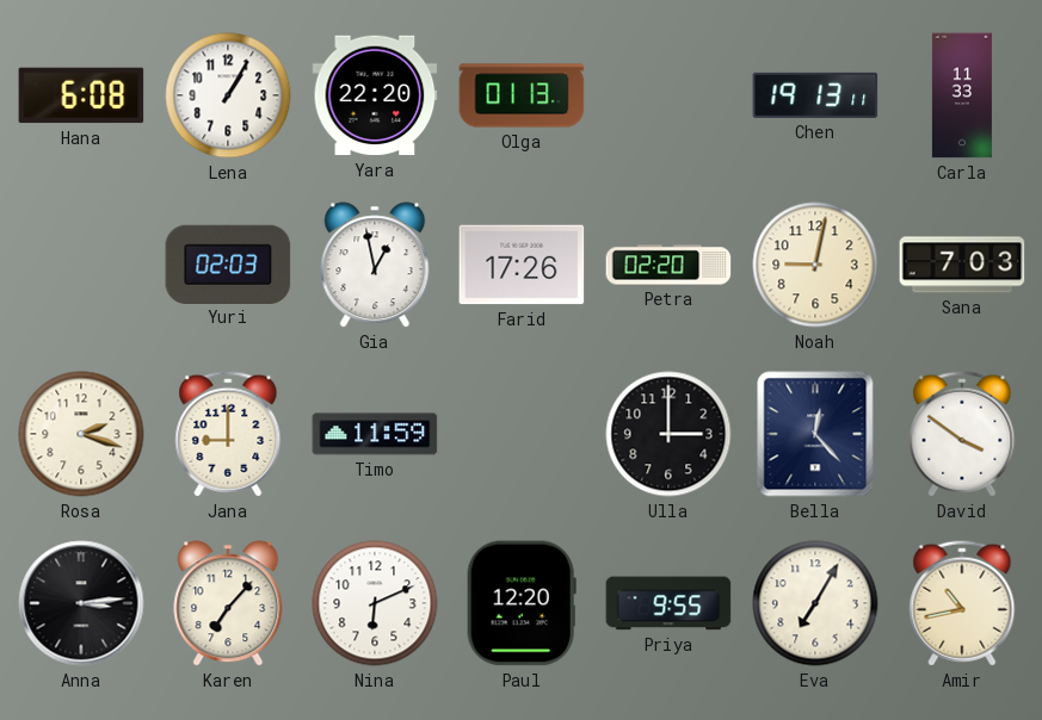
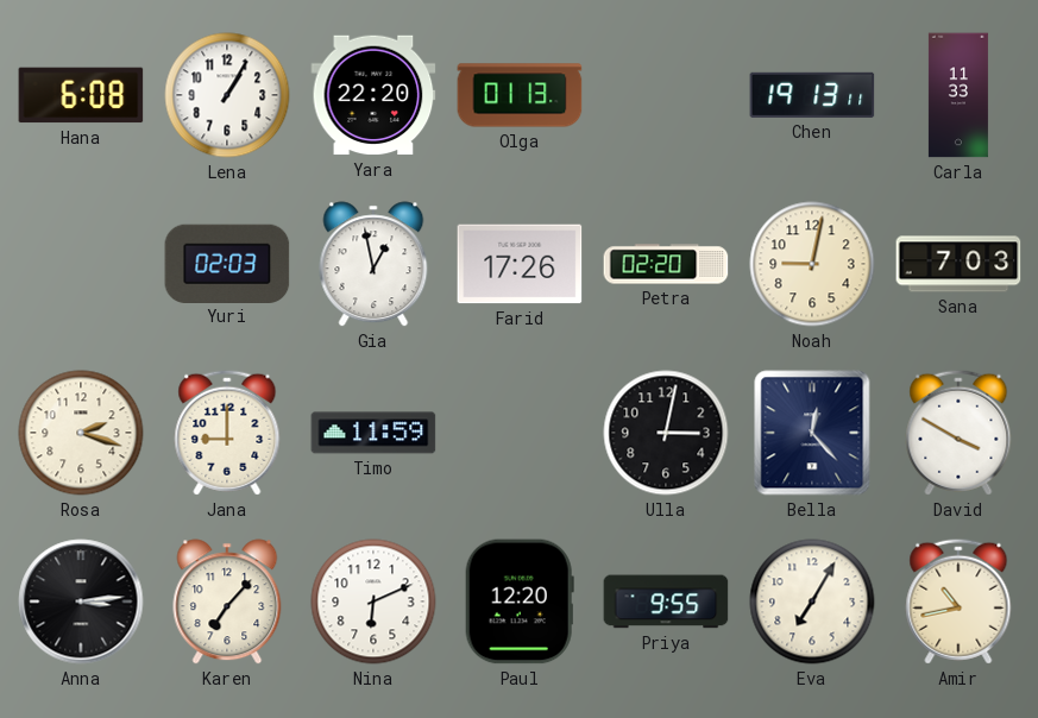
Ulla: 3:00 -> 3:02
David: 3:51 -> 3:50
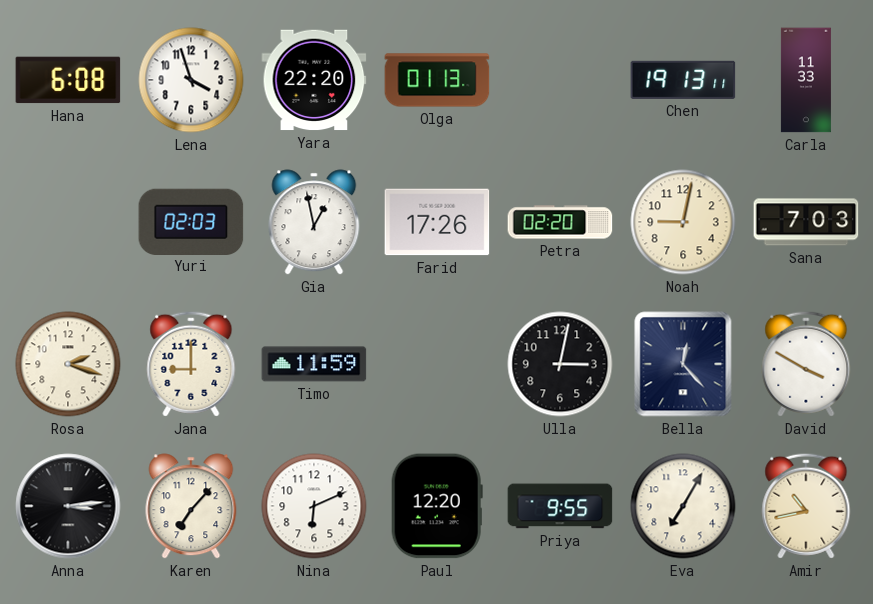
Lena: 1:05 -> 3:57
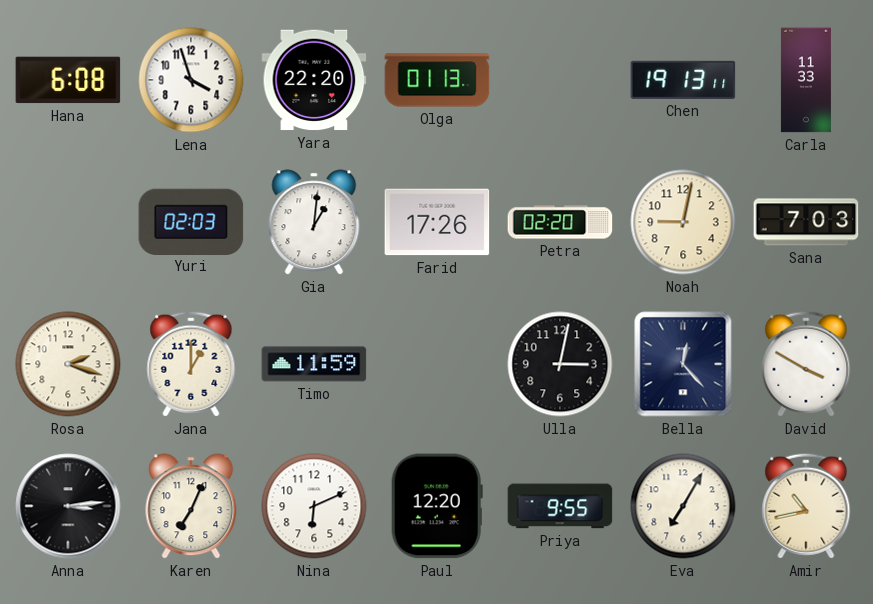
Gia: 12:58 -> 1:01
Jana: 9:00 -> 1:00
Karen: 7:07 -> 7:04
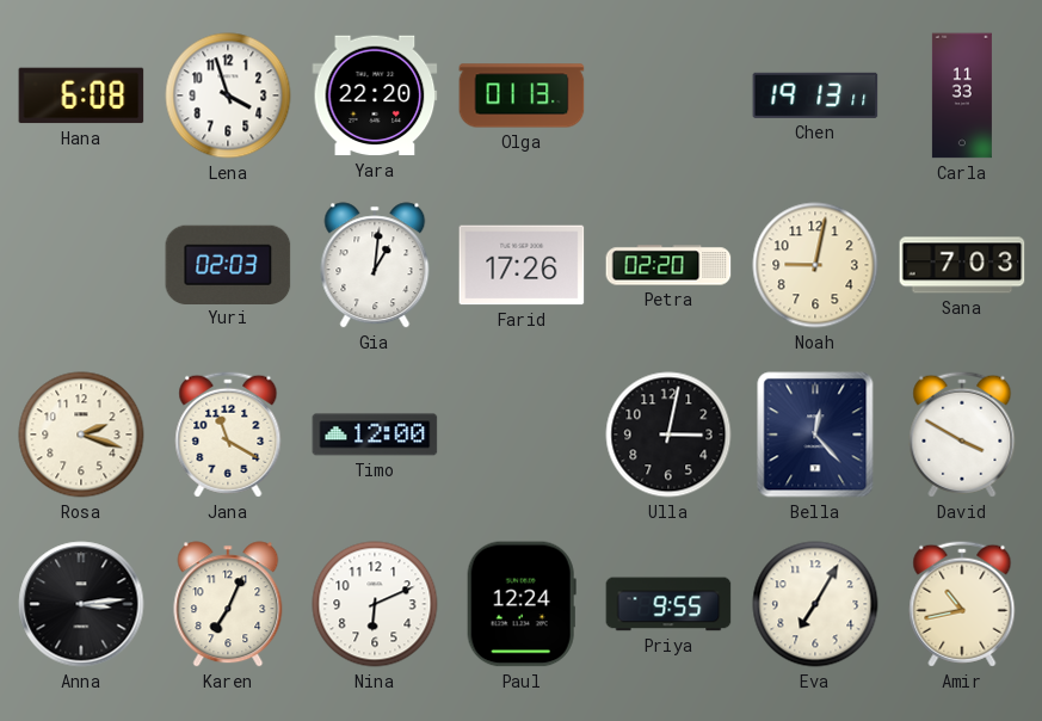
Jana: 1:00 -> 11:20
Timo: 11:59 -> 12:00
Paul: 12:20 -> 12:24
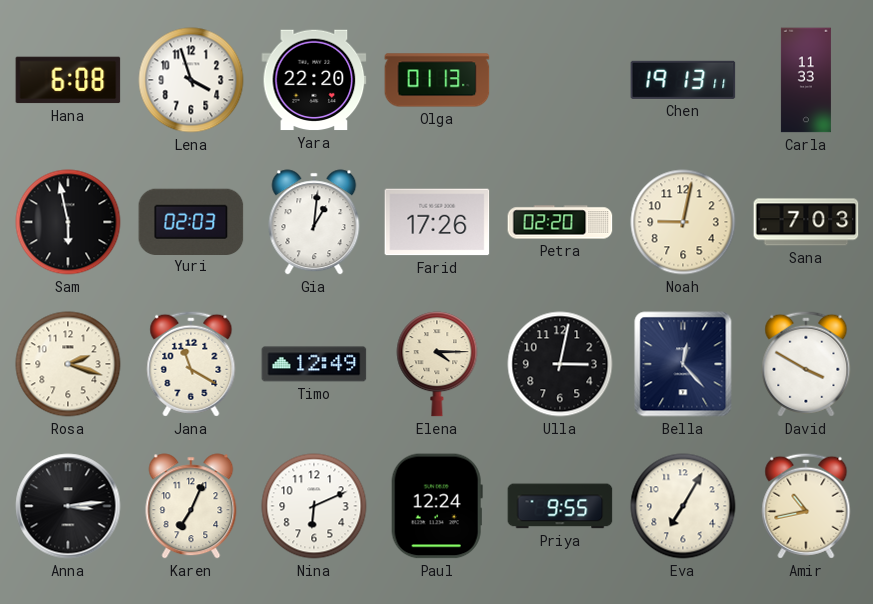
Sam: none -> 5:58
Timo: 12:00 -> 12:49
Elena: none -> 4:15
